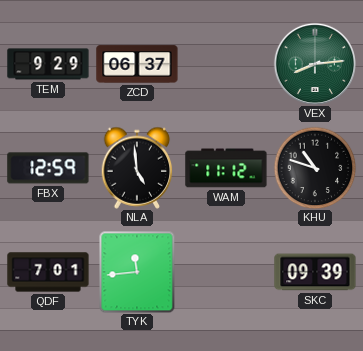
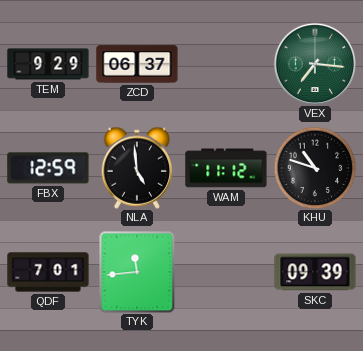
VEX: 8:14 -> 7:16
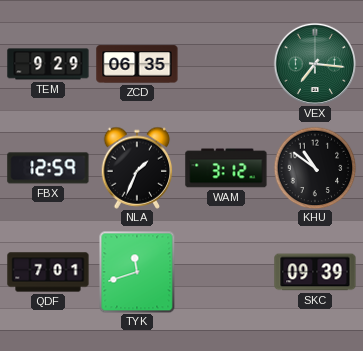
ZCD: 06:37 -> 06:35
NLA: 4:59 -> 1:34
WAM: 11:12 -> 3:12
KHU: 10:48 -> 10:51
TYK: 11:44 -> 11:42
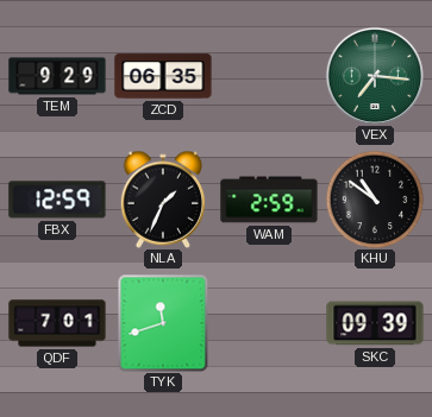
WAM: 3:12 -> 2:59
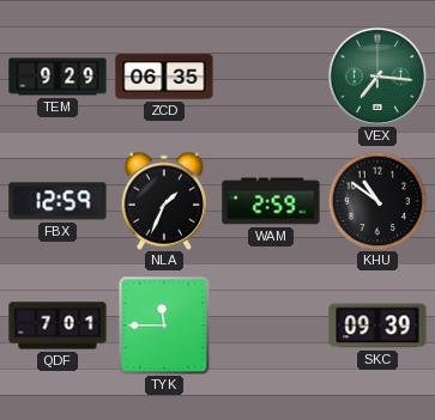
TYK: 11:42 -> 11:45
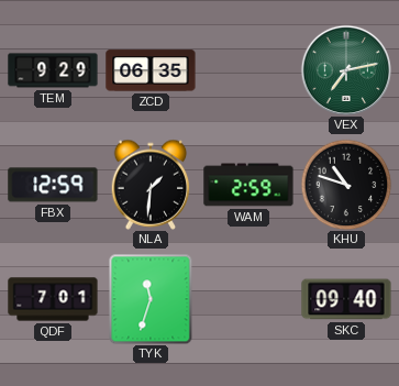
VEX: 7:16 -> 7:13
NLA: 1:34 -> 1:31
KHU: 10:51 -> 10:48
TYK: 11:45 -> 11:33
SKC: 09:39 -> 09:40
